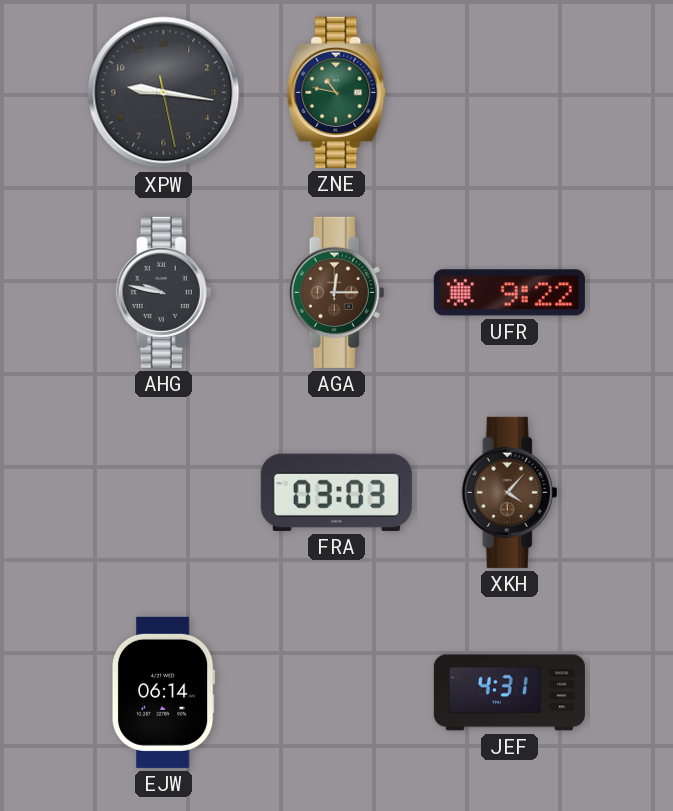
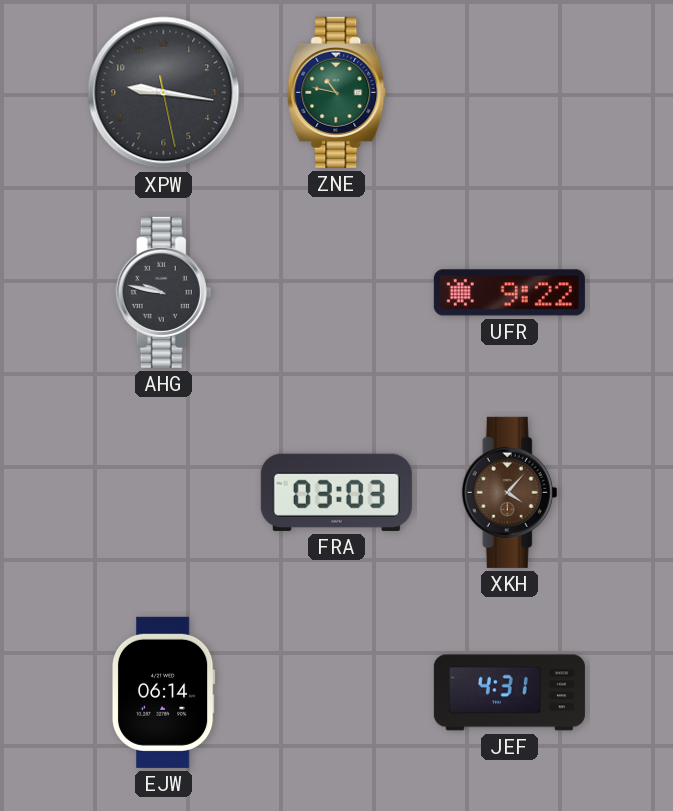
AGA: 12:15 -> none
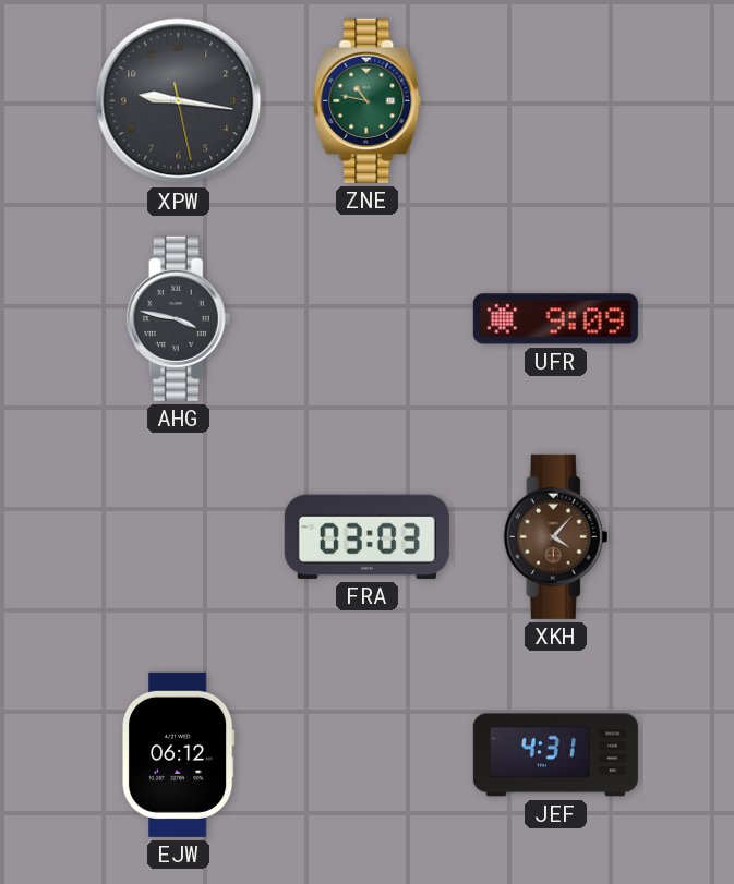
AHG: 9:47 -> 3:47
UFR: 9:22 -> 9:09
EJW: 06:14 -> 06:12
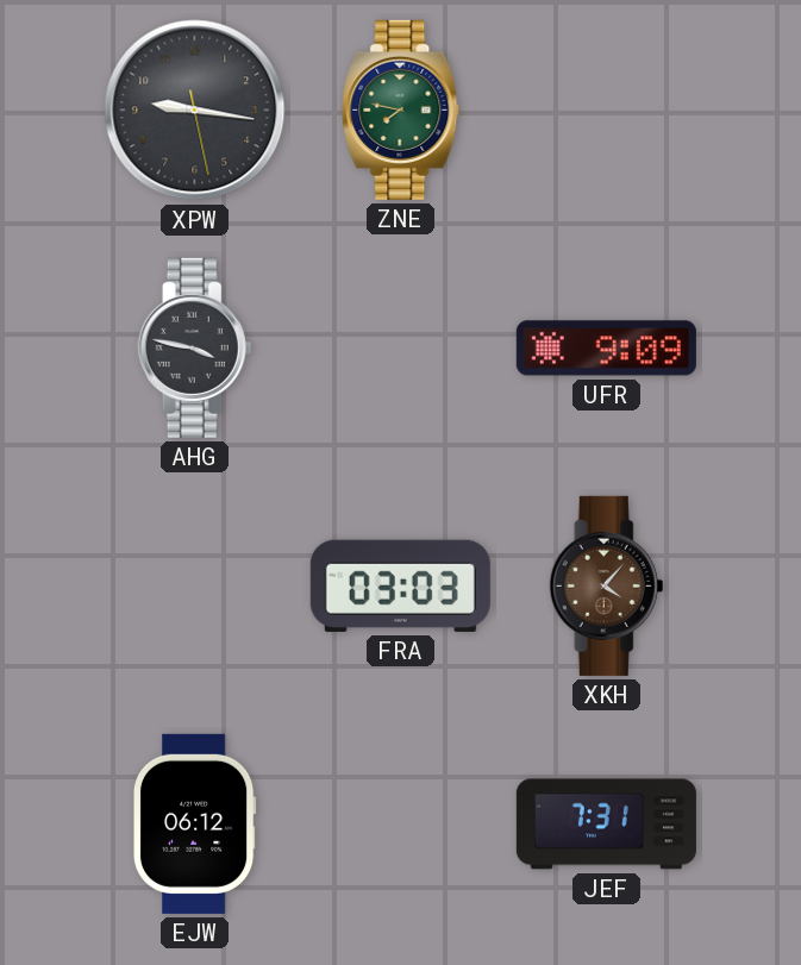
ZNE: 10:47 -> 7:47
JEF: 4:31 -> 7:31
